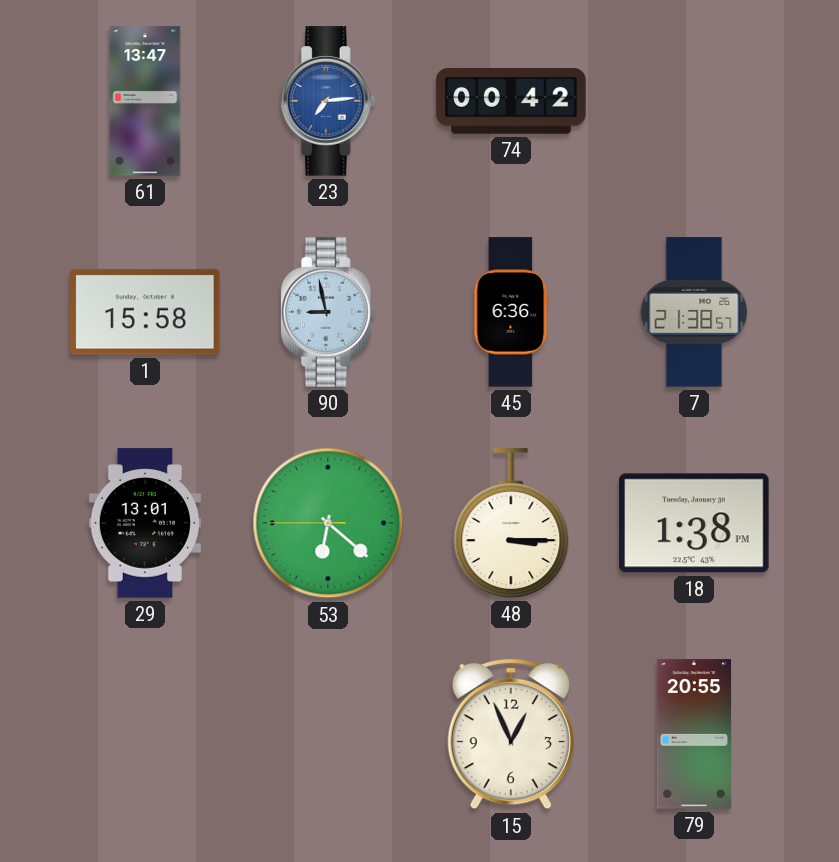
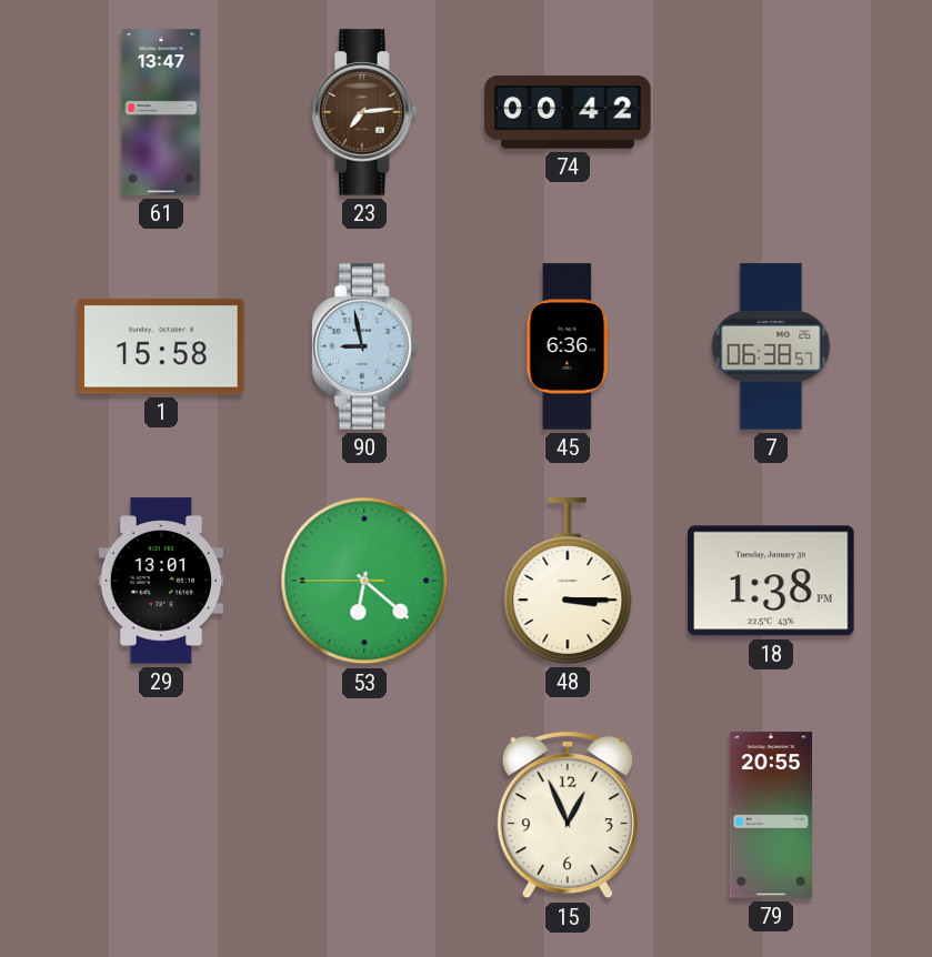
23 dial: blue -> brown
7: 21:38 -> 06:38
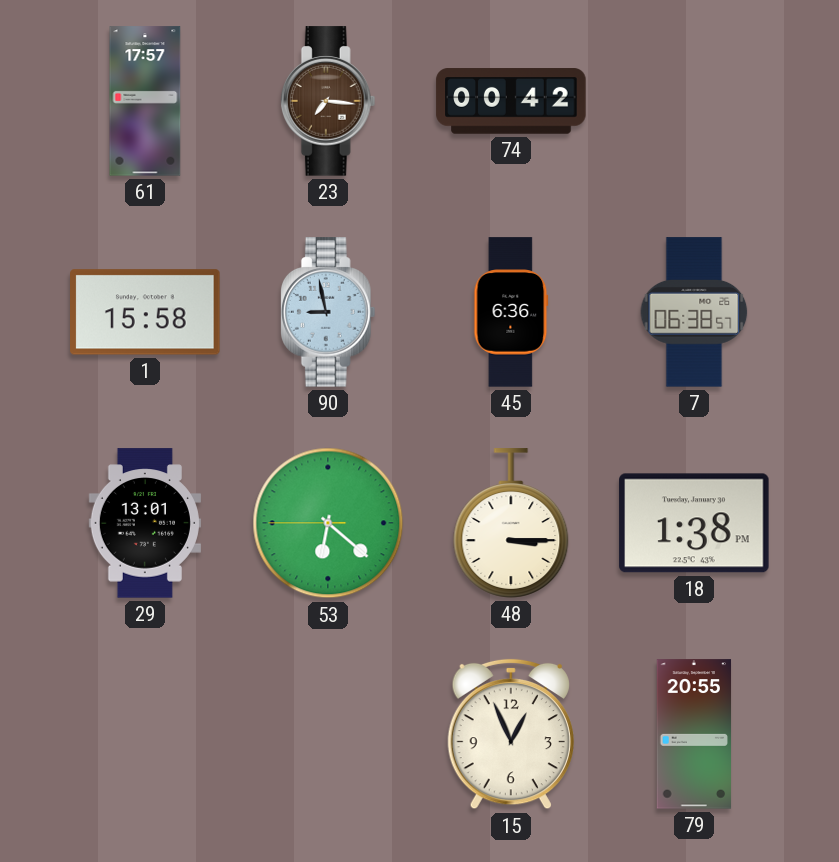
61: 13:47 -> 17:57
23: 7:14 -> 7:16
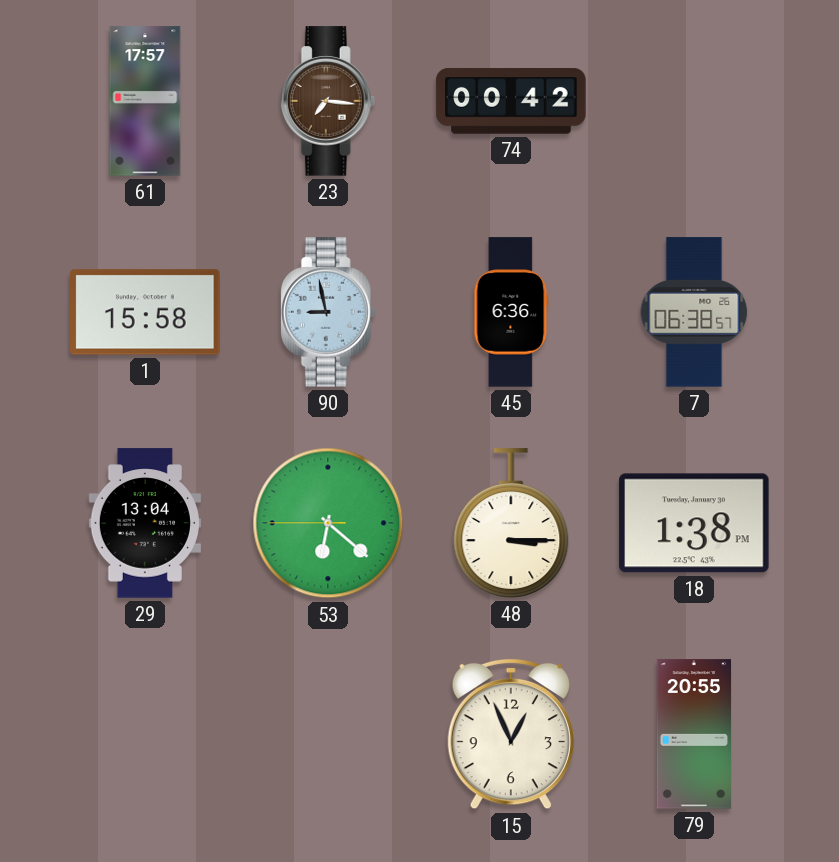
29: 13:01 -> 13:04
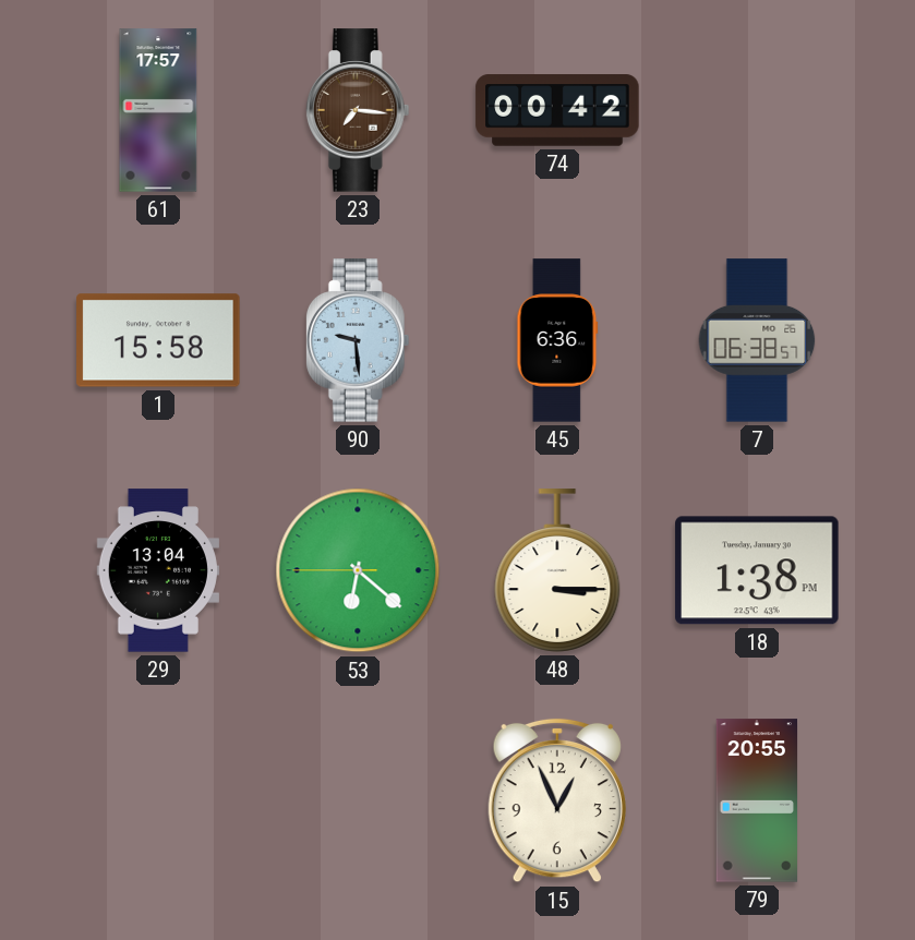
90: 8:58 -> 9:29
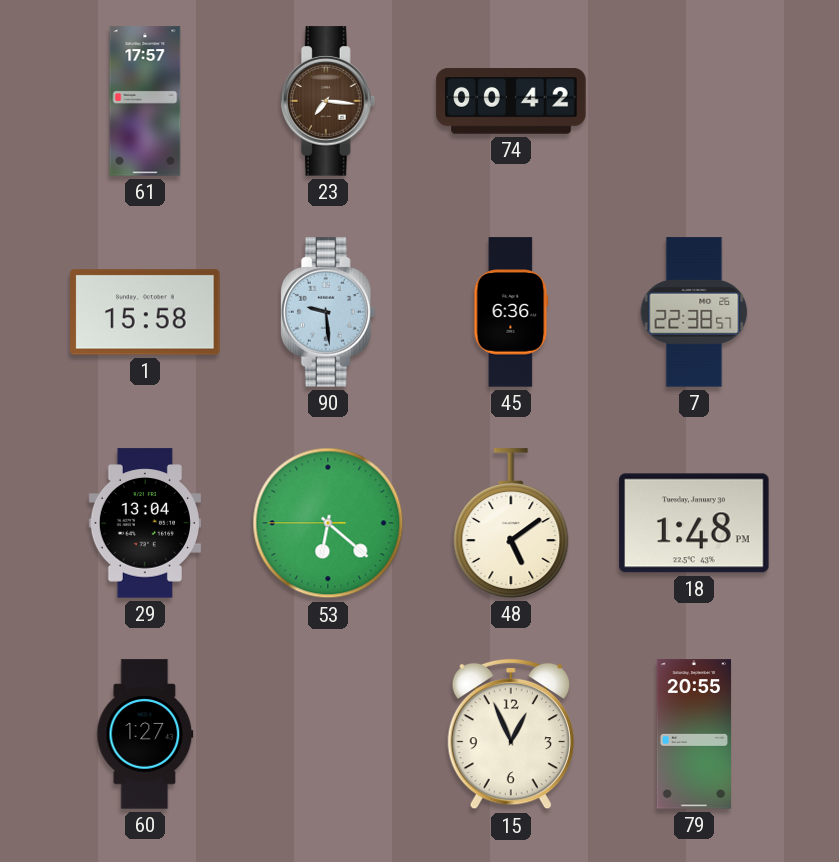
7: 06:38 -> 22:38
48: 3:15 -> 5:09
18: 1:38 -> 1:48
60: none -> 1:27
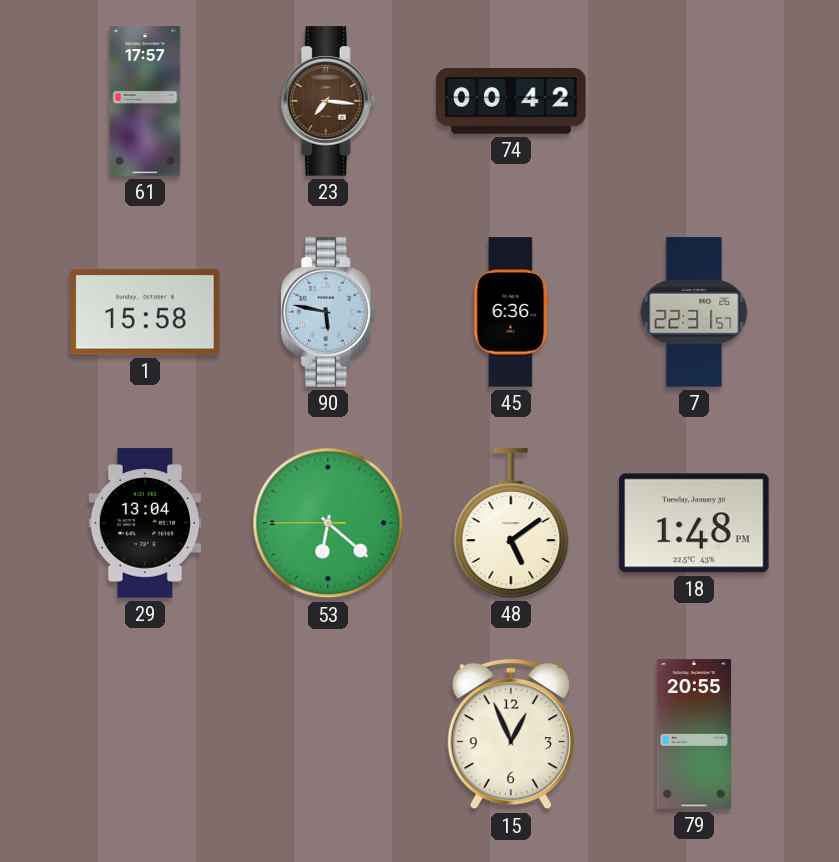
90: 9:29 -> 5:47
7: 22:38 -> 22:31
60: 1:27 -> none
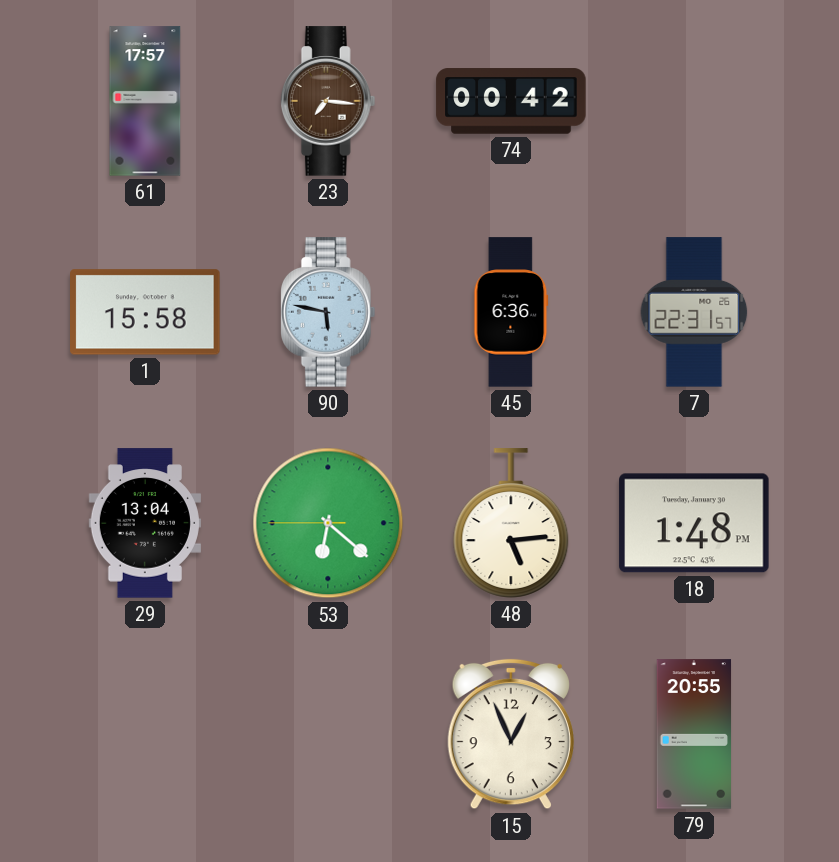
48: 5:09 -> 5:14
